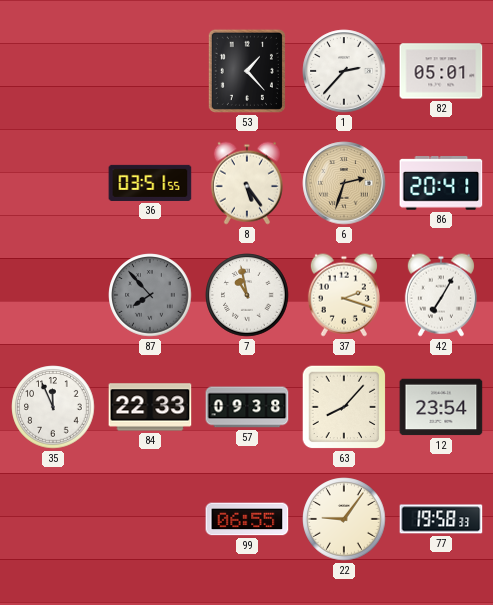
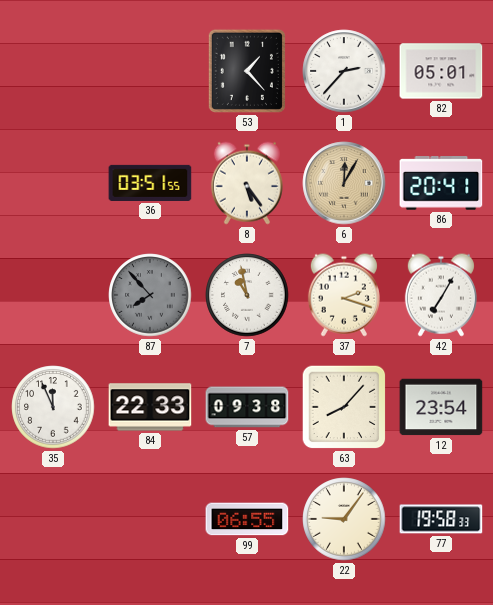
6: 2:33 -> 12:05
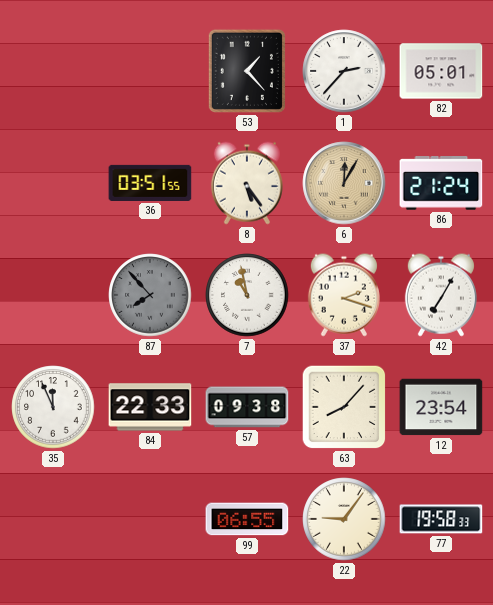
86: 20:41 -> 21:24
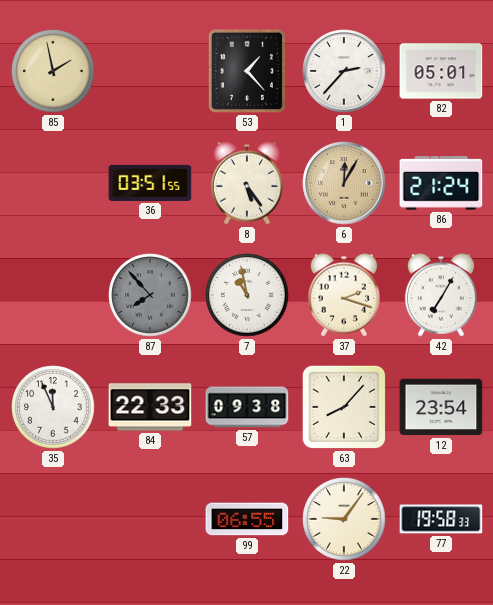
85: none -> 1:58
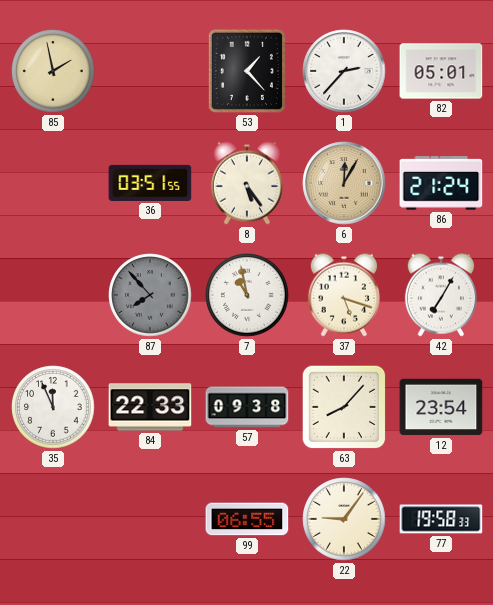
37: 2:18 -> 5:18
